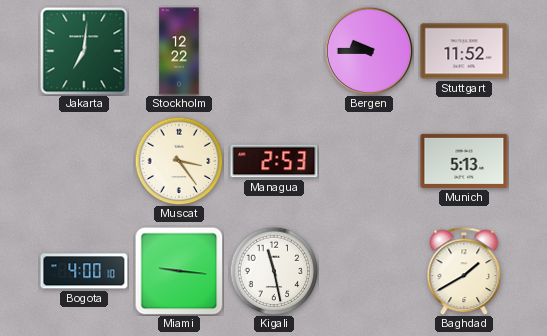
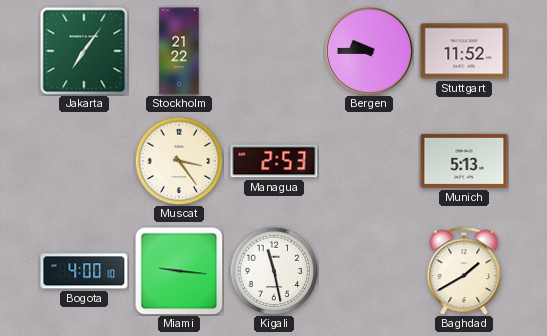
Jakarta: 7:01 -> 7:06
Stockholm: 12:22 -> 21:22
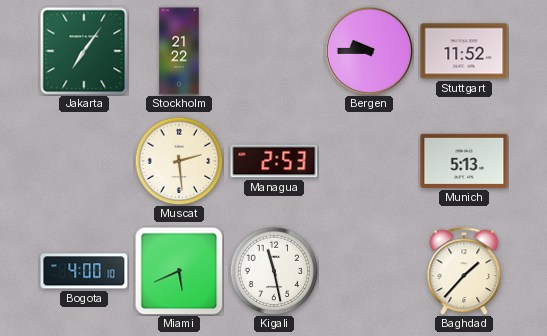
Muscat: 3:24 -> 2:29
Miami: 9:16 -> 5:41
Baghdad: 1:40 -> 1:37
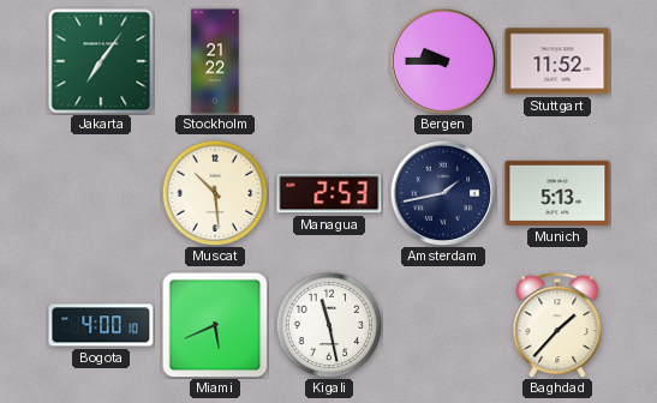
Muscat: 2:29 -> 10:29
Amsterdam: none -> 1:43
